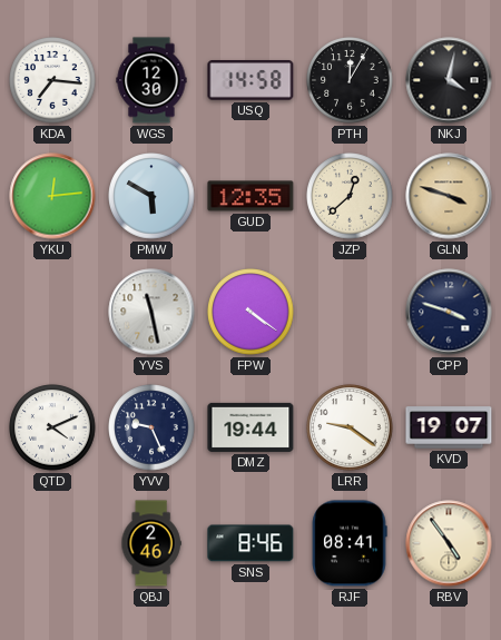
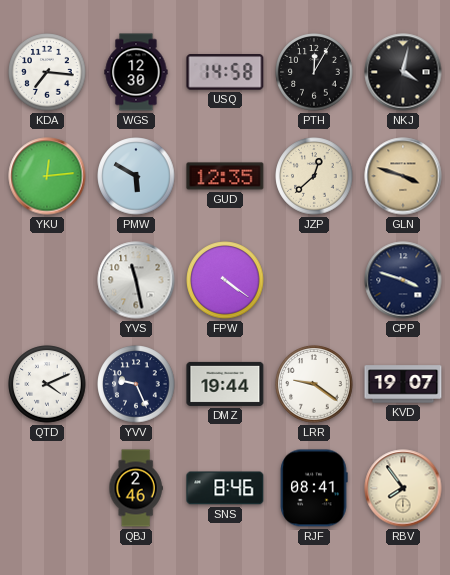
RBV: 4:54 -> 7:54
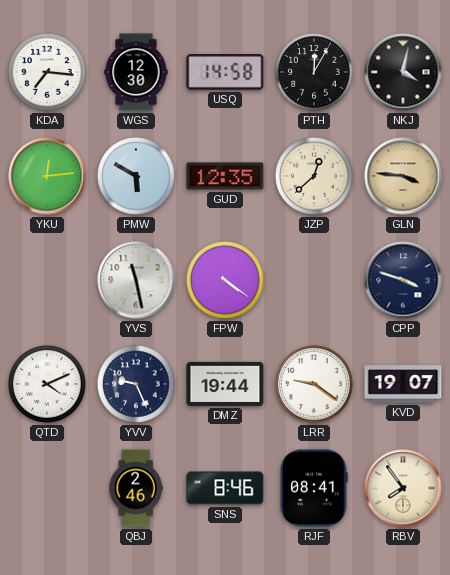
GLN: 3:48 -> 3:46
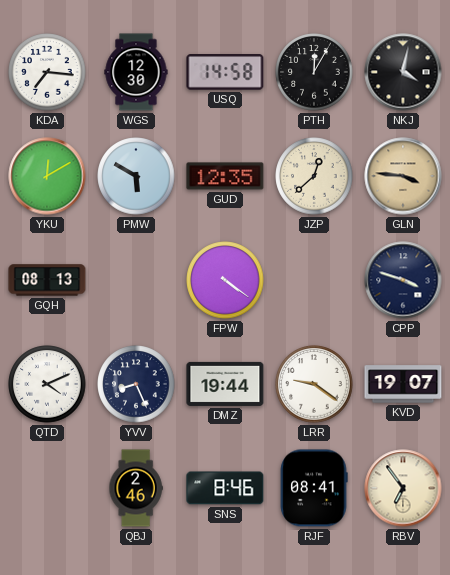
YKU: 12:14 -> 12:10
GQH: none -> 08:13
YVS: 11:28 -> none
YVV: 9:26 -> 8:26
RBV: 7:54 -> 6:54
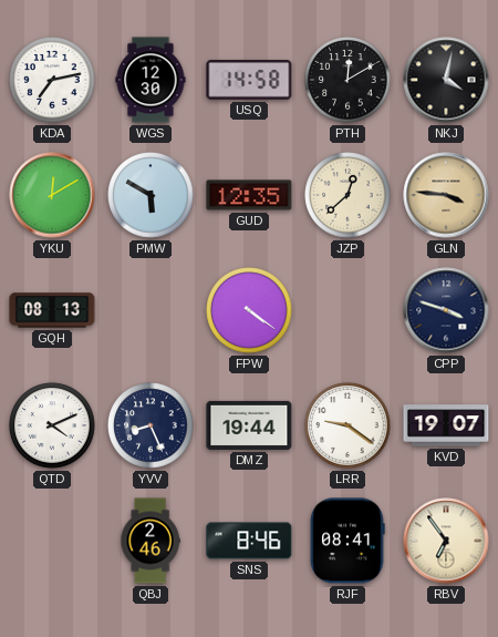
KDA: 7:16 -> 7:13
PTH: 12:05 -> 12:10
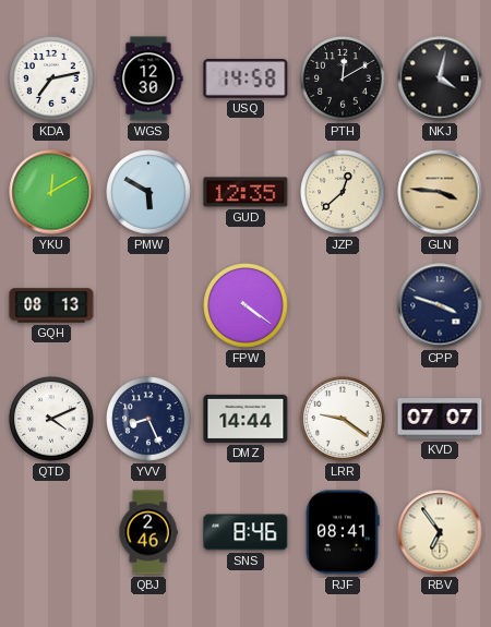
DMZ: 19:44 -> 14:44
KVD: 19:07 -> 07:07
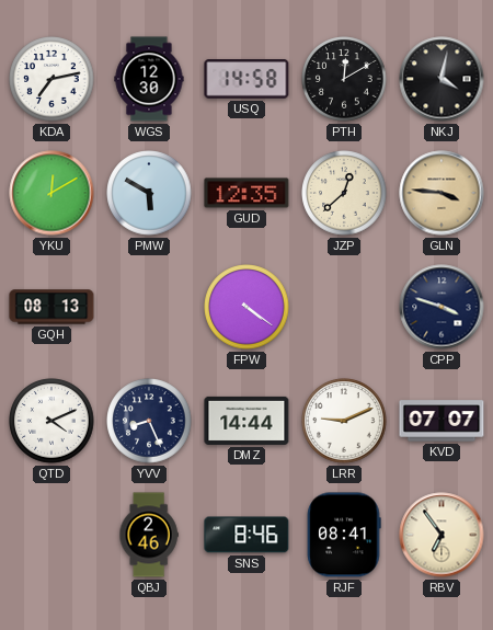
LRR: 9:21 -> 9:11
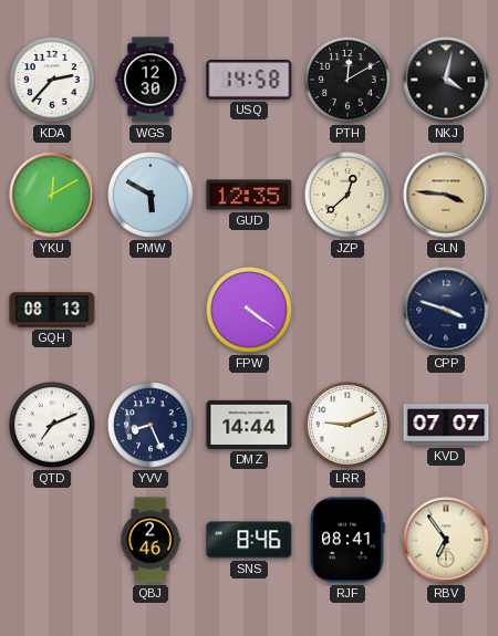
KDA: 7:13 -> 2:37
QTD: 4:11 -> 7:11
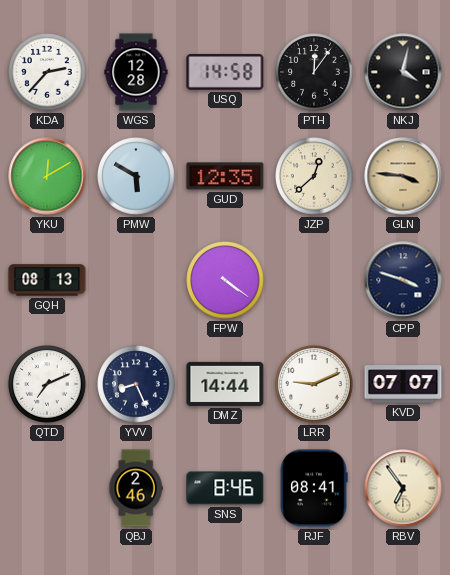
WGS: 12:30 -> 12:28
PTH: 12:10 -> 12:06
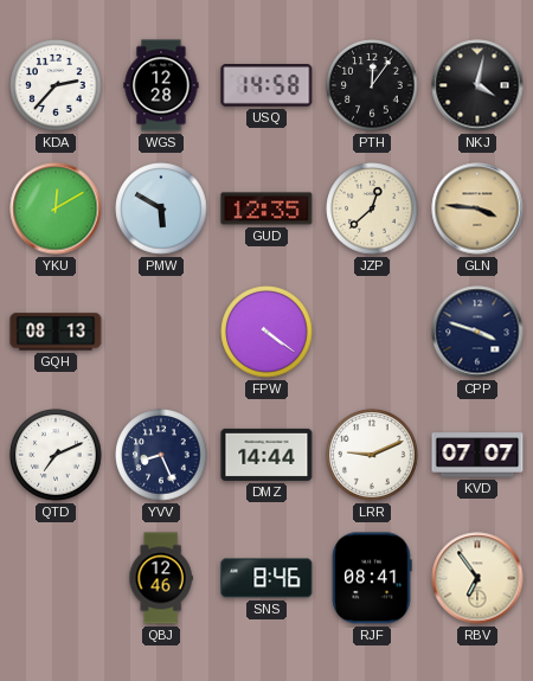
QBJ: 2:46 -> 12:46
